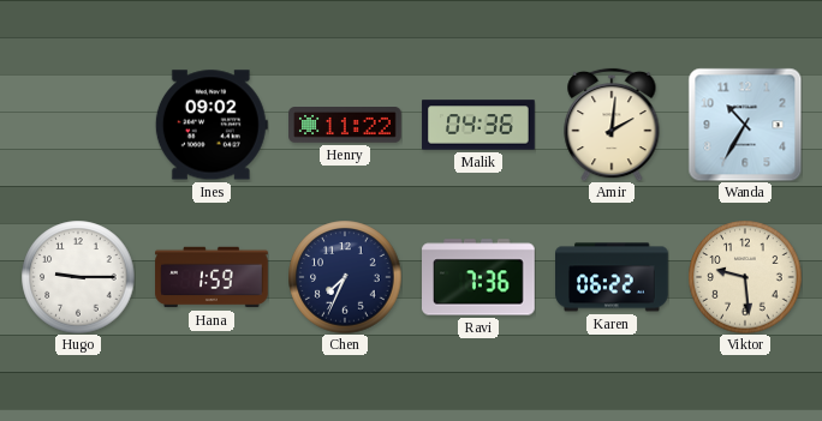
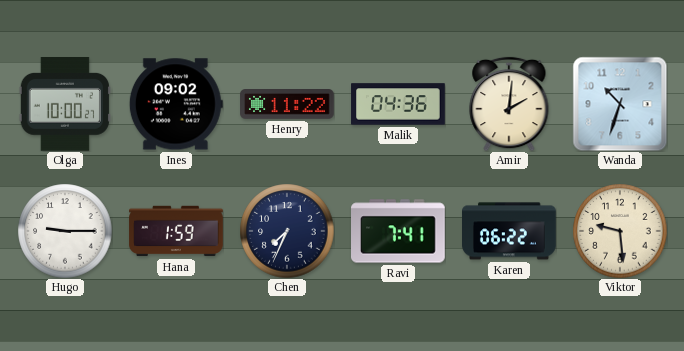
Olga: none -> 10:00
Wanda: 10:35 -> 10:33
Ravi: 7:36 -> 7:41
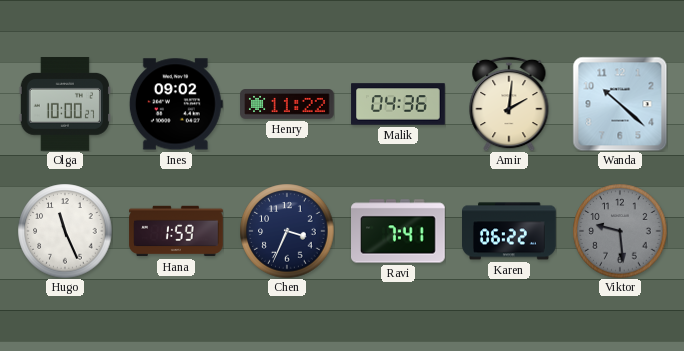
Wanda: 10:33 -> 10:22
Hugo: 9:15 -> 11:26
Chen: 7:34 -> 3:34
Viktor dial: cream -> grey
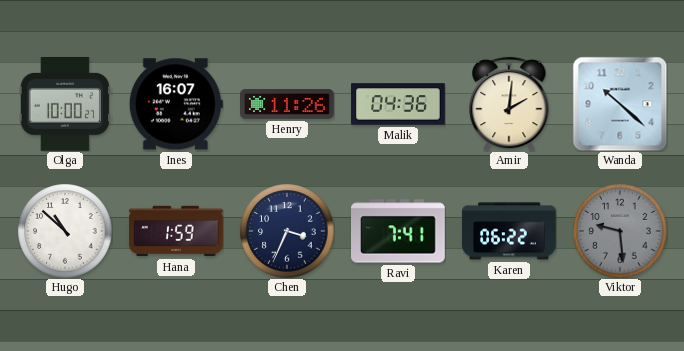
Ines: 09:02 -> 16:07
Henry: 11:22 -> 11:26
Hugo: 11:26 -> 10:52
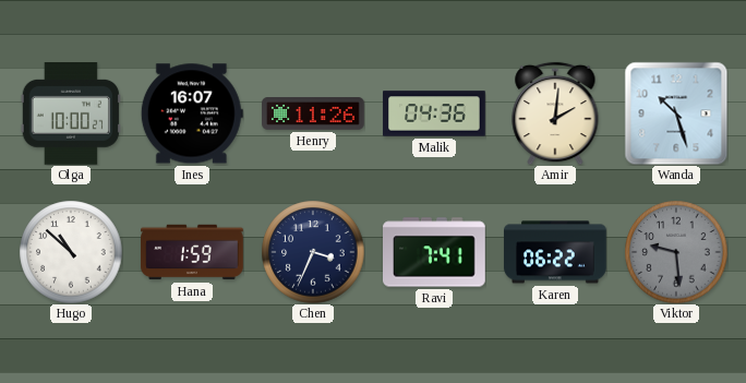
Wanda: 10:22 -> 10:27
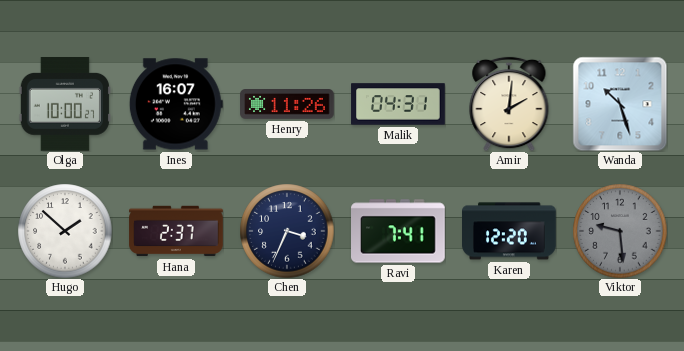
Malik: 04:36 -> 04:31
Hugo: 10:52 -> 1:52
Hana: 1:59 -> 2:37
Karen: 06:22 -> 12:20
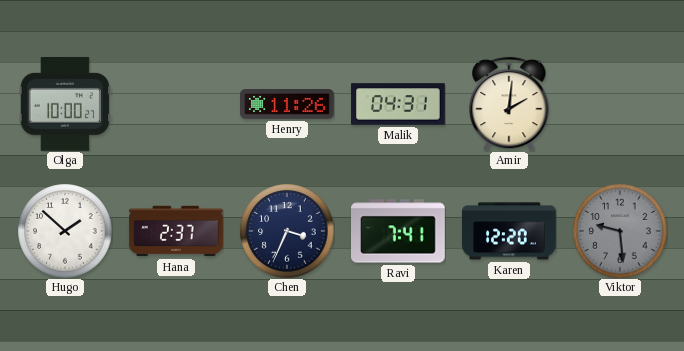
Ines: 16:07 -> none
Wanda: 10:27 -> none
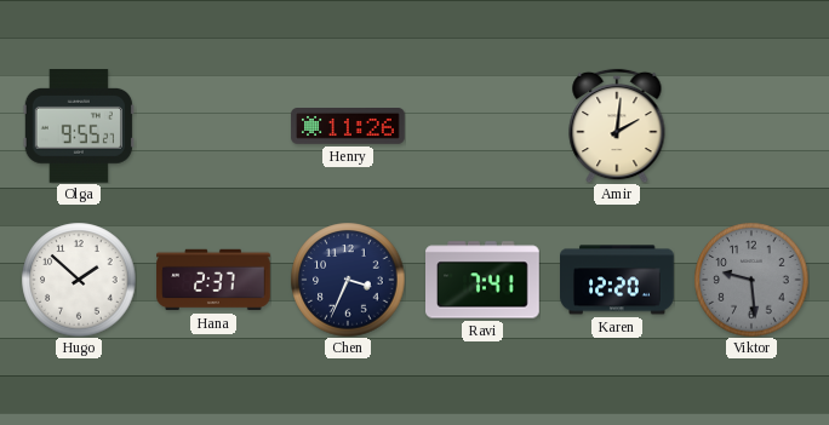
Olga: 10:00 -> 9:55
Malik: 04:31 -> none
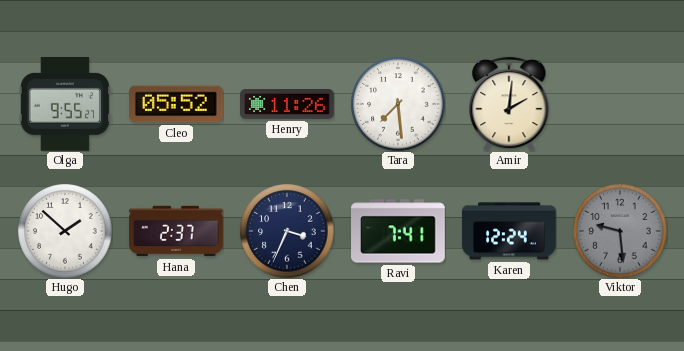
Cleo: none -> 05:52
Tara: none -> 7:29
Karen: 12:20 -> 12:24
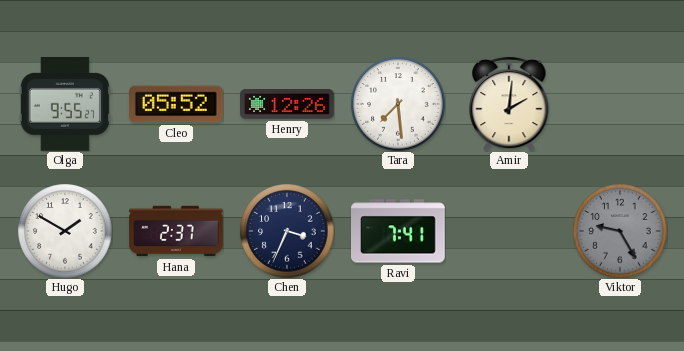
Henry: 11:26 -> 12:26
Hugo: 1:52 -> 1:50
Karen: 12:24 -> none
Viktor: 9:29 -> 9:25
